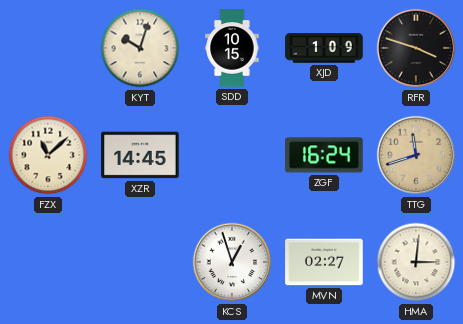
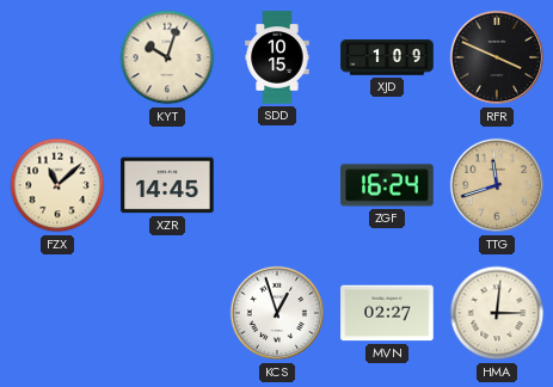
RFR: 3:48 -> 3:49
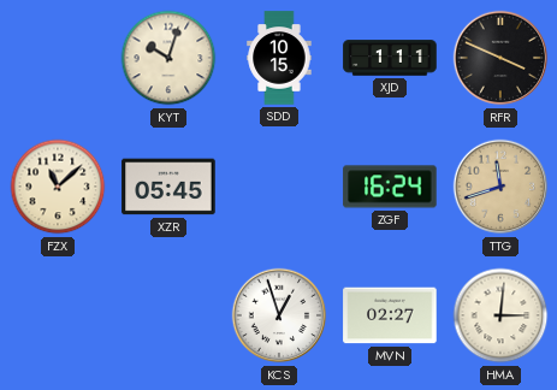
XJD: 1:09 -> 1:11
XZR: 14:45 -> 05:45
